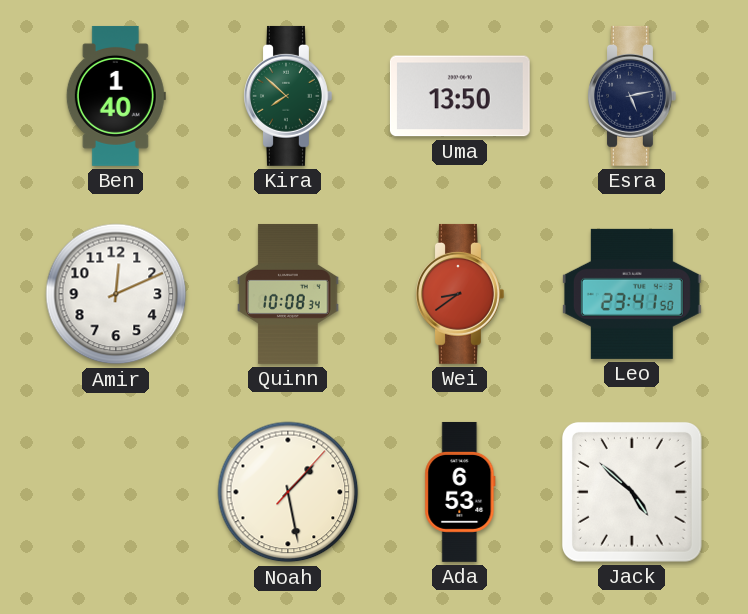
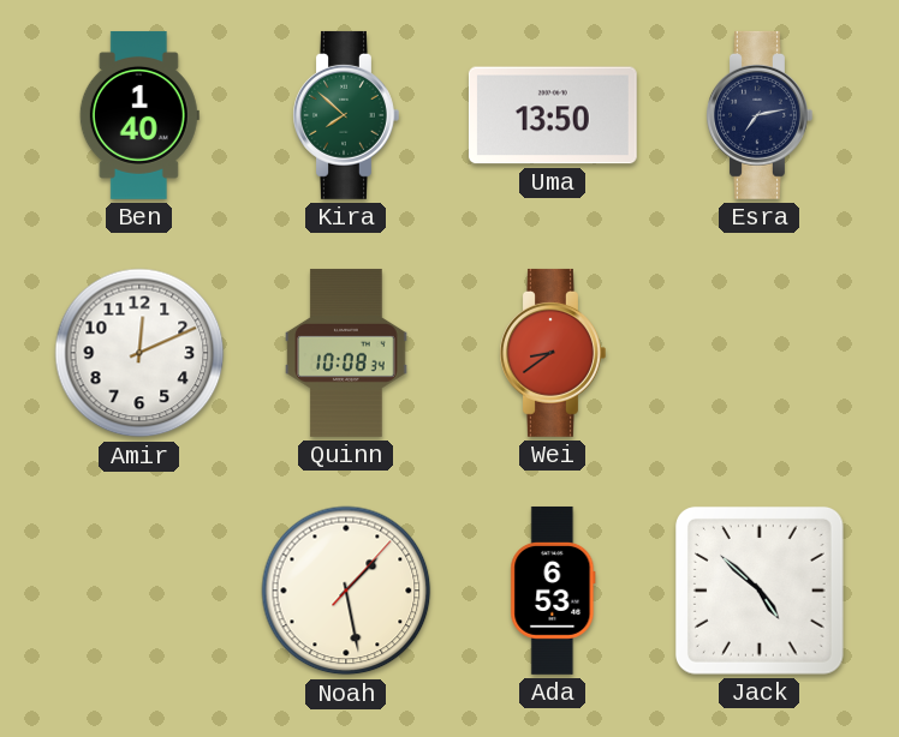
Esra: 5:13 -> 7:13
Leo: 23:41 -> none
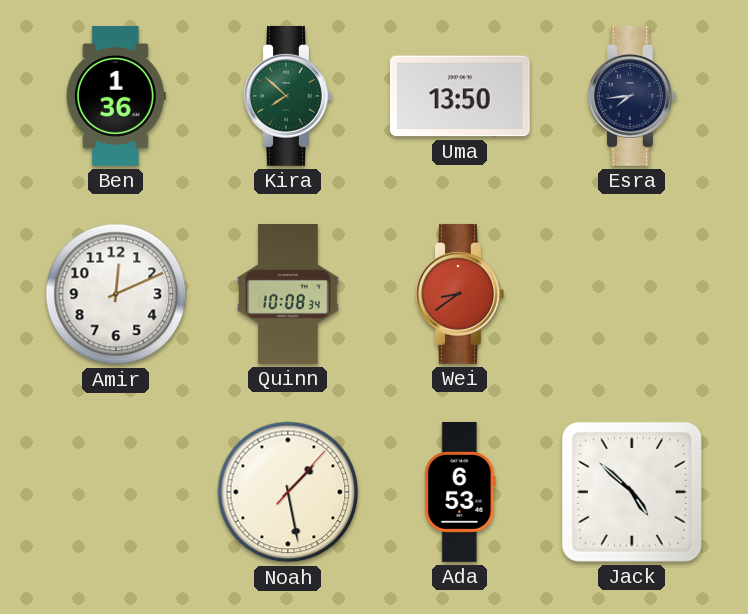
Ben: 1:40 -> 1:36
Esra: 7:13 -> 7:44
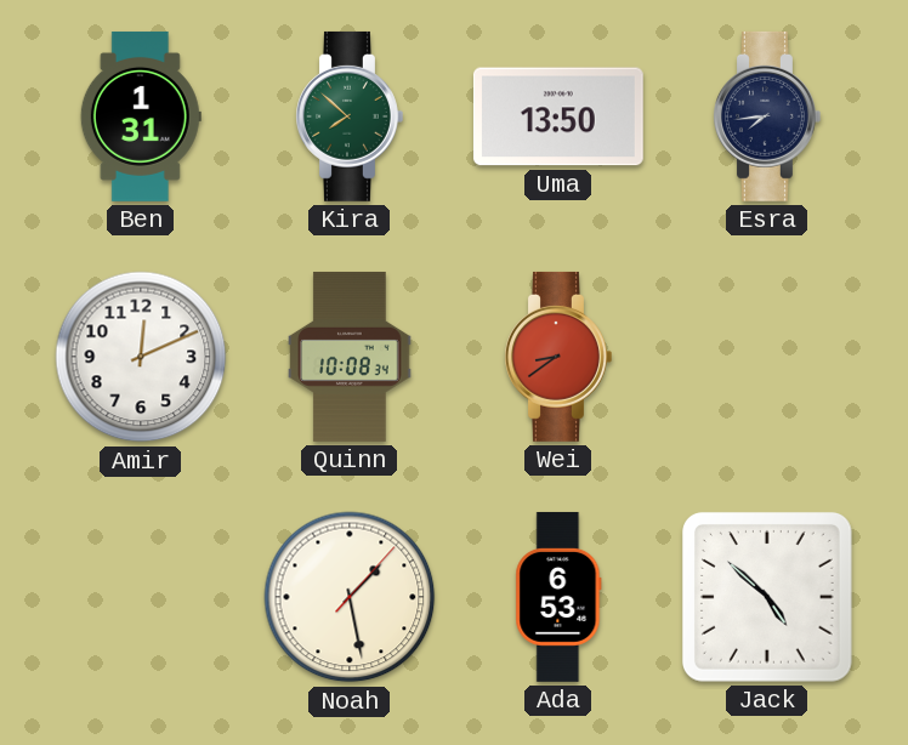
Ben: 1:36 -> 1:31
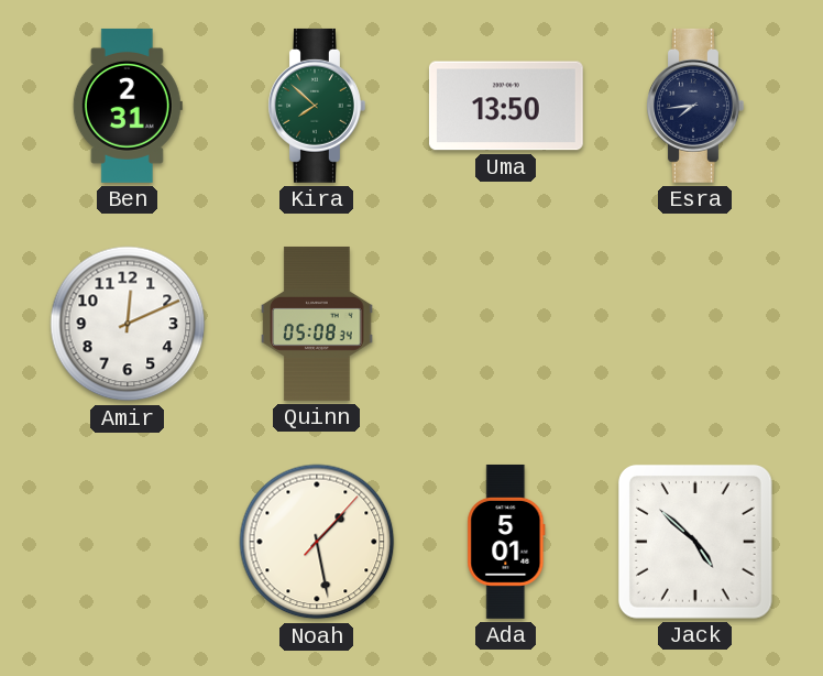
Ben: 1:31 -> 2:31
Quinn: 10:08 -> 05:08
Wei: 8:39 -> none
Ada: 6:53 -> 5:01
